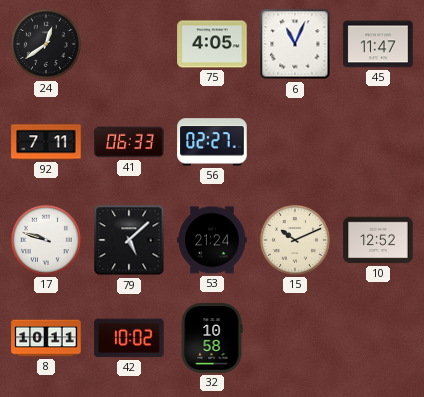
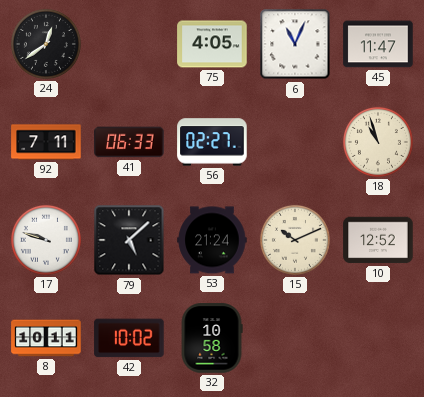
18: none -> 10:57
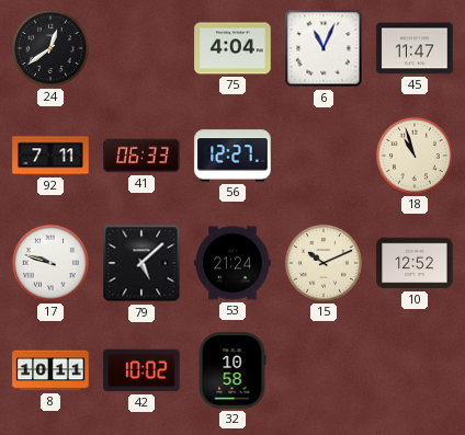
75: 4:05 -> 4:04
56: 02:27 -> 12:27
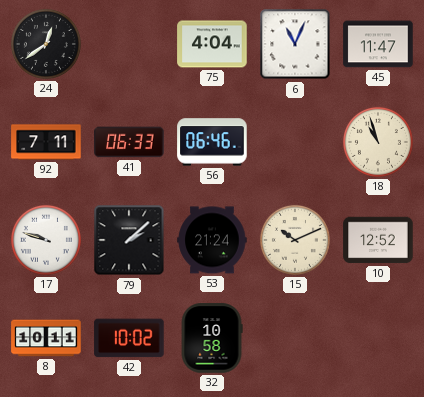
56: 12:27 -> 06:46
79: 5:08 -> 2:08
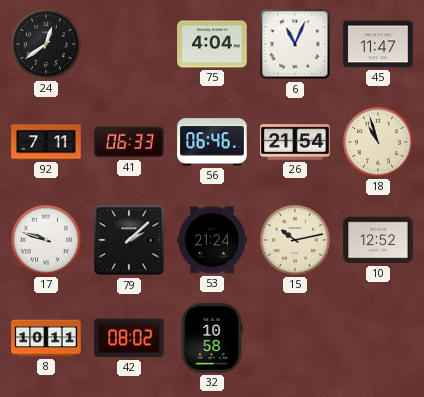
26: none -> 21:54
15: 10:11 -> 10:13
42: 10:02 -> 08:02
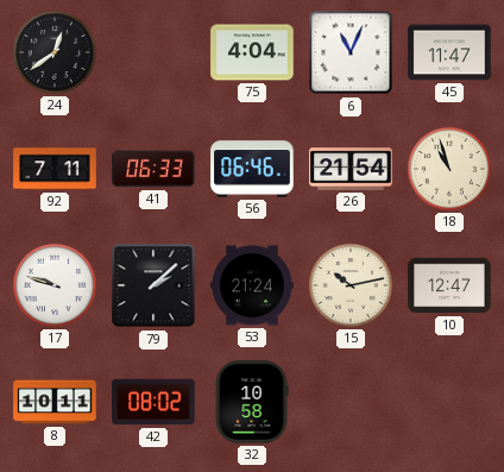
10: 12:52 -> 12:47
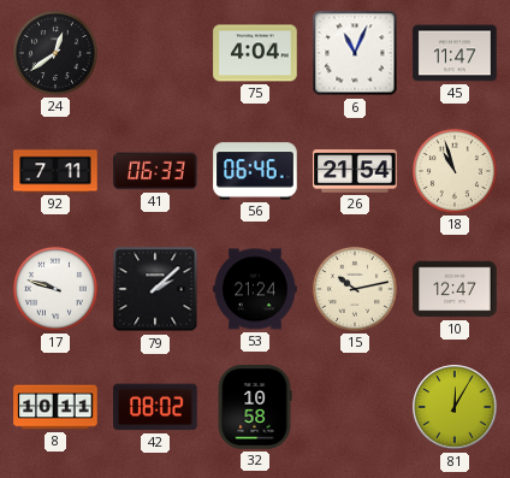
81: none -> 12:05
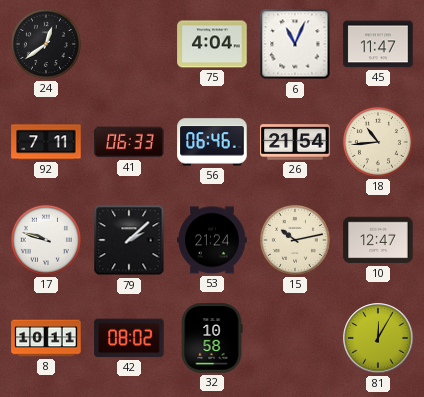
18: 10:57 -> 10:44
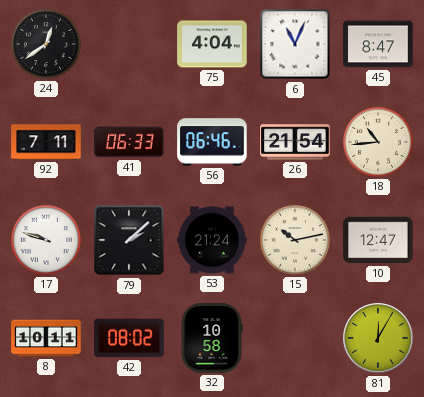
45: 11:47 -> 8:47
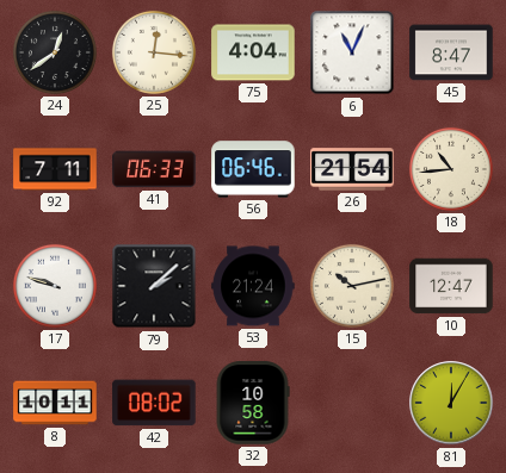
25: none -> 12:16
